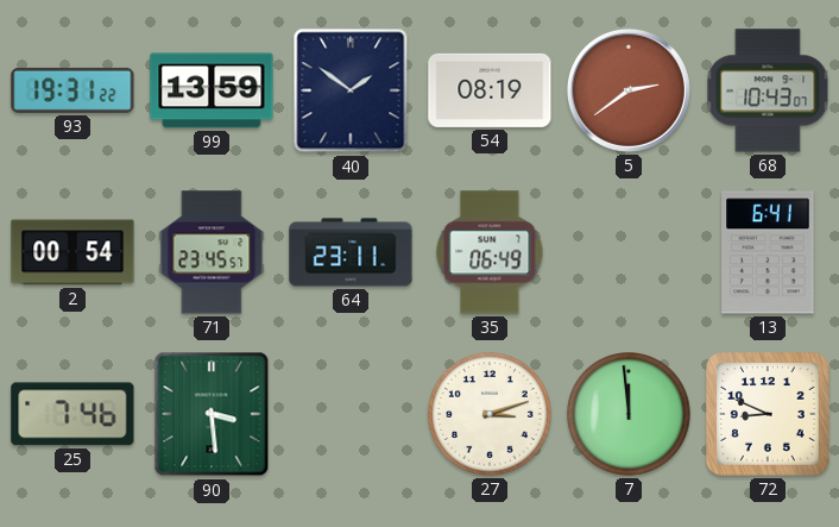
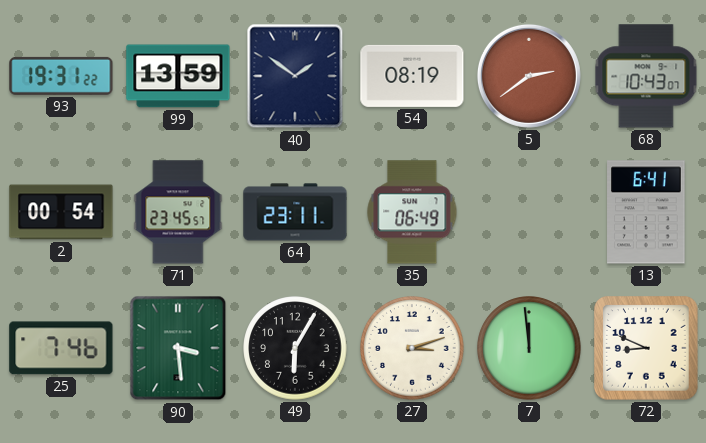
49: none -> 6:05
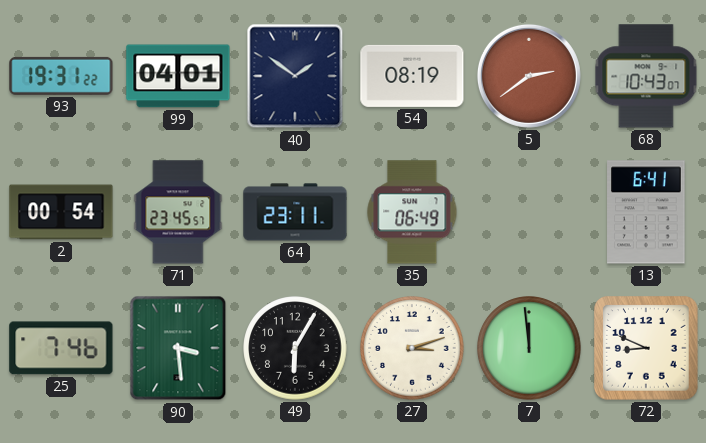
99: 13:59 -> 04:01
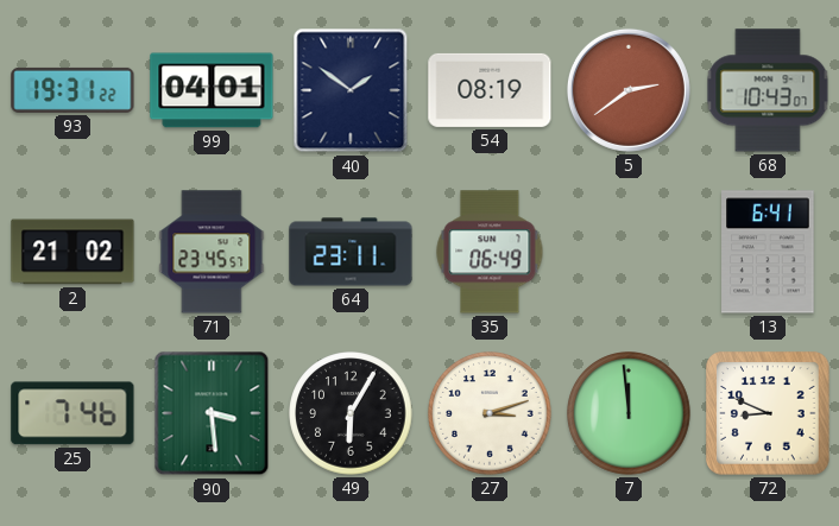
2: 00:54 -> 21:02
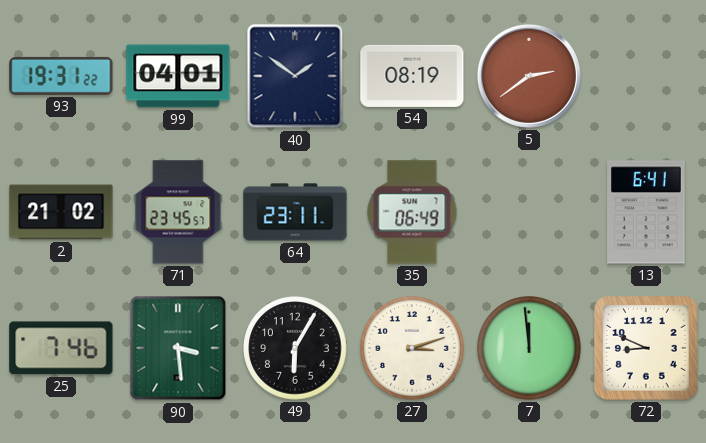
68: 10:43 -> none
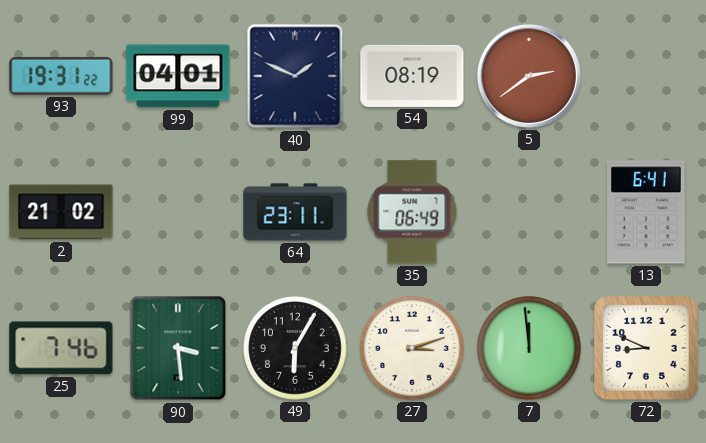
40: 1:51 -> 1:49
71: 23:45 -> none
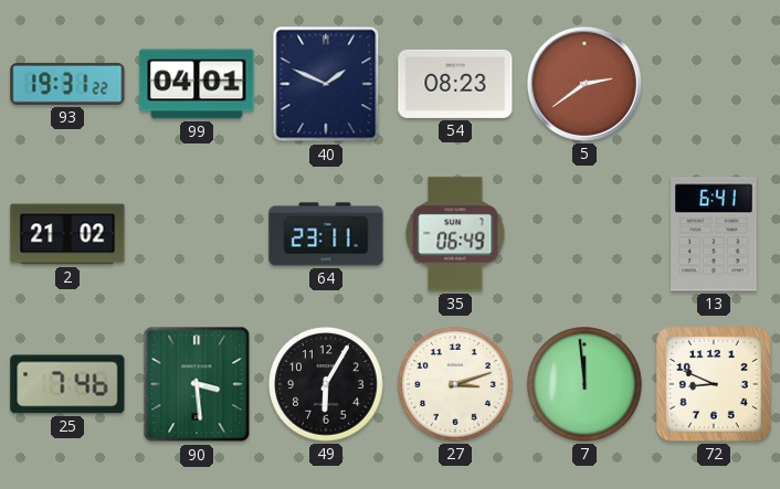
54: 08:19 -> 08:23
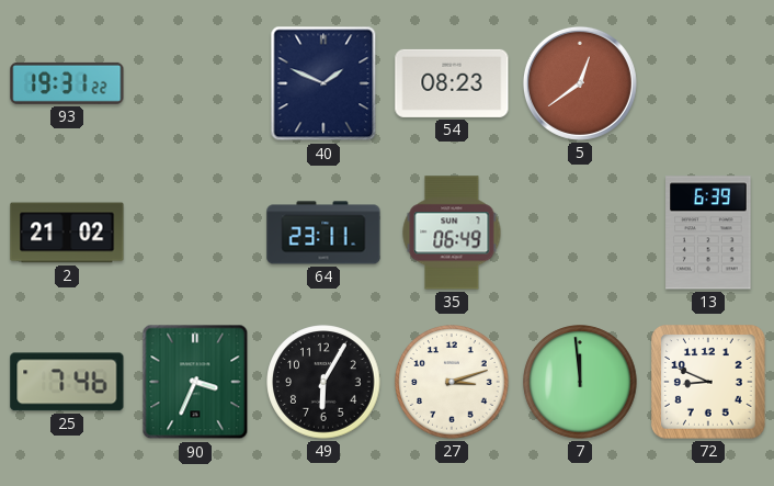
99: 04:01 -> none
5: 2:39 -> 12:39
13: 6:41 -> 6:39
90: 3:29 -> 3:34
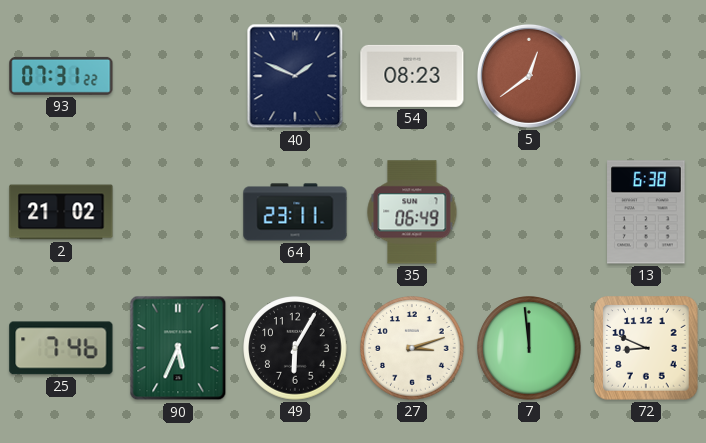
93: 19:31 -> 07:31
13: 6:39 -> 6:38
90: 3:34 -> 5:34
